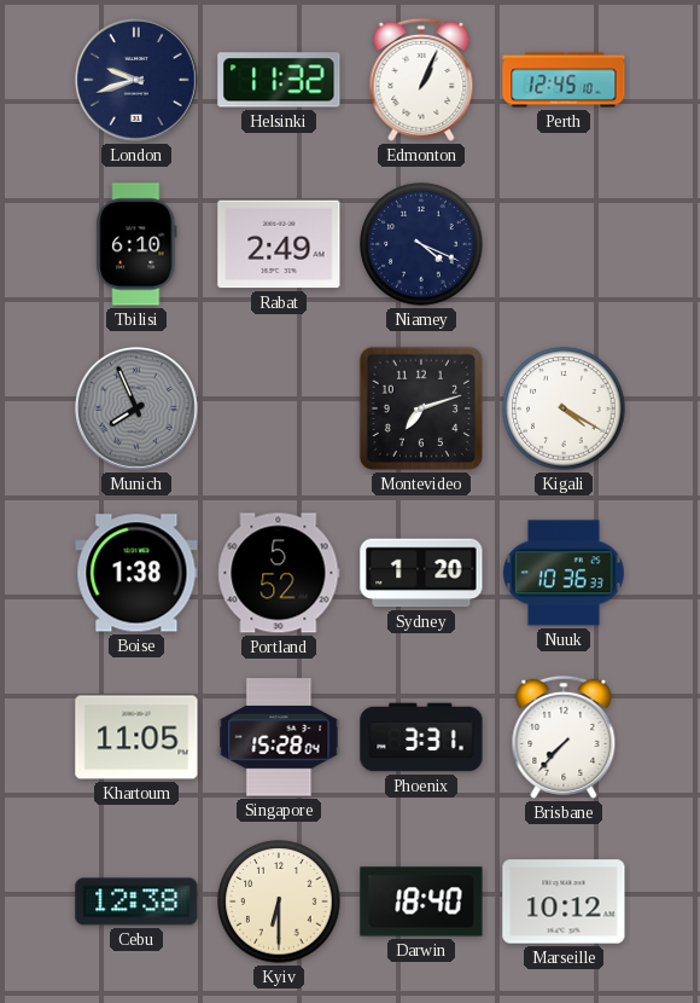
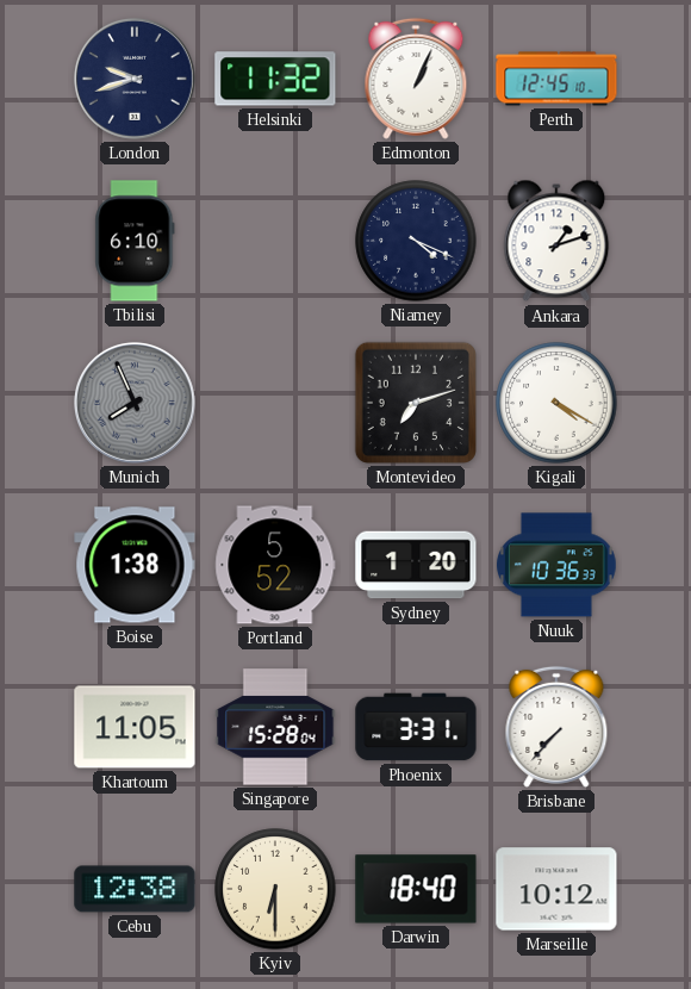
Rabat: 2:49 -> none
Ankara: none -> 1:12
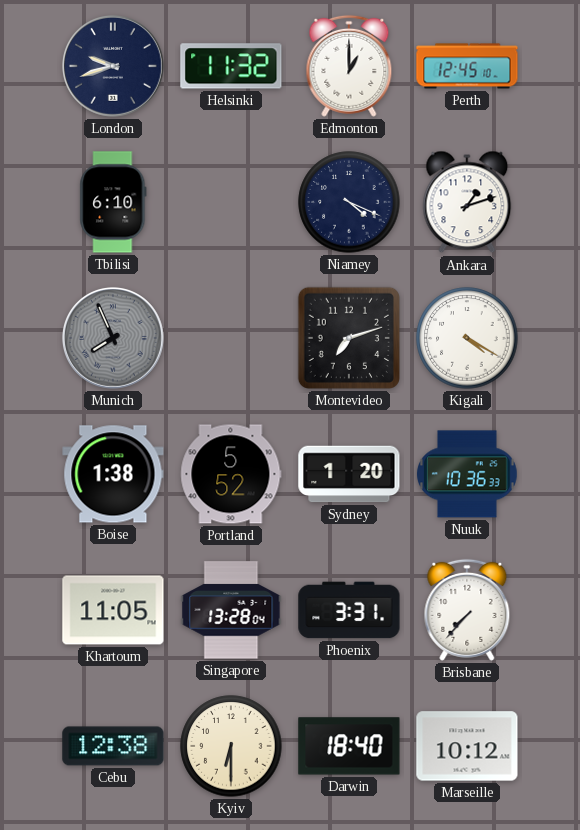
Edmonton: 1:04 -> 1:00
Singapore: 15:28 -> 13:28
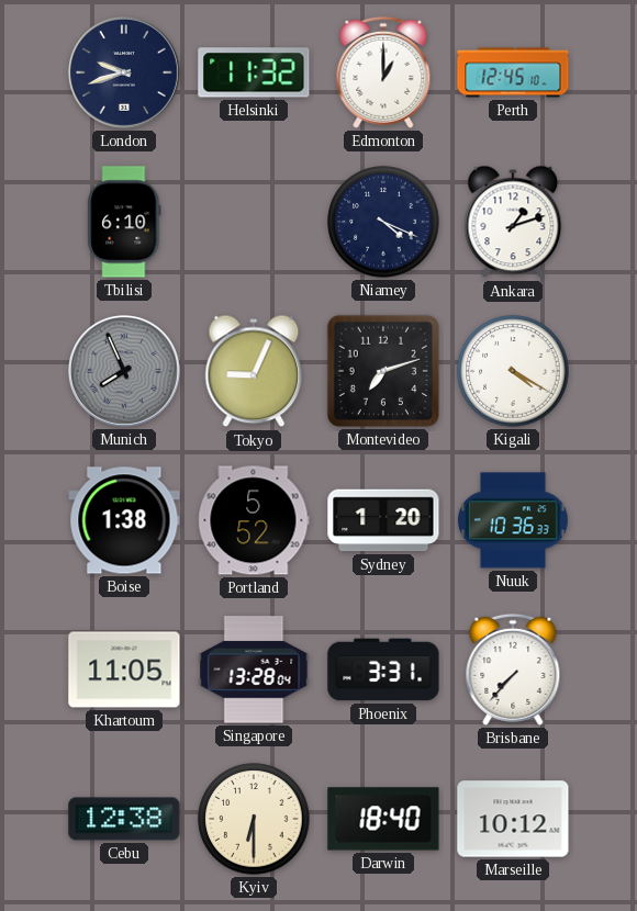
Tokyo: none -> 9:04
